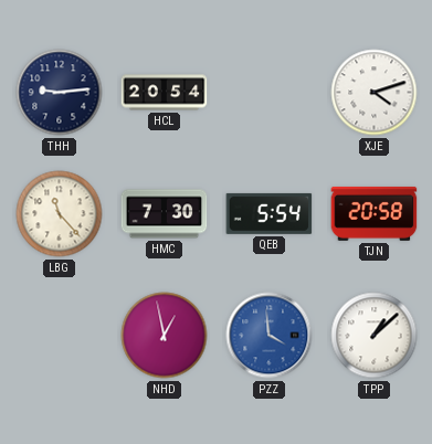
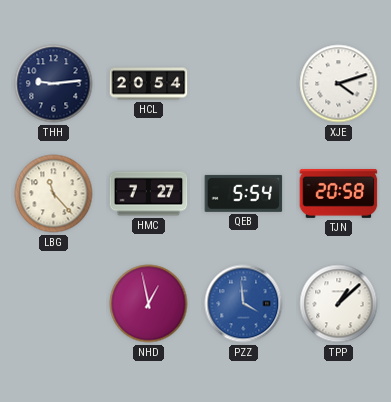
HMC: 7:30 -> 7:27
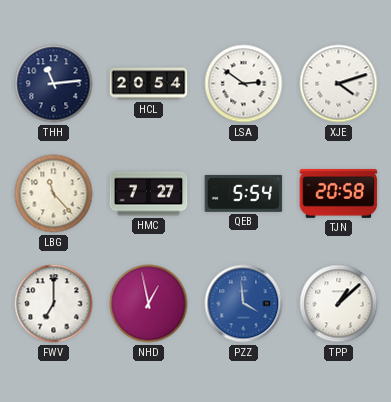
THH: 9:14 -> 11:14
LSA: none -> 2:51
FWV: none -> 7:00
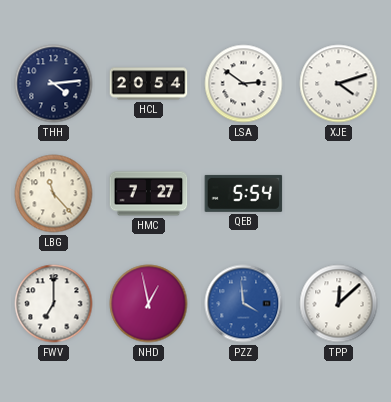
THH: 11:14 -> 4:14
TJN: 20:58 -> none
TPP: 1:08 -> 12:08
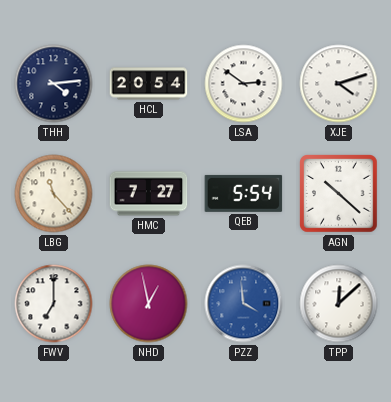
AGN: none -> 10:22
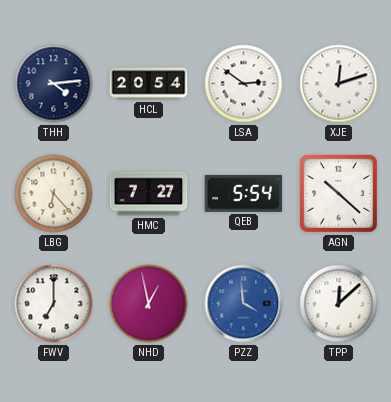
XJE: 4:12 -> 12:12
LBG: 11:23 -> 6:23
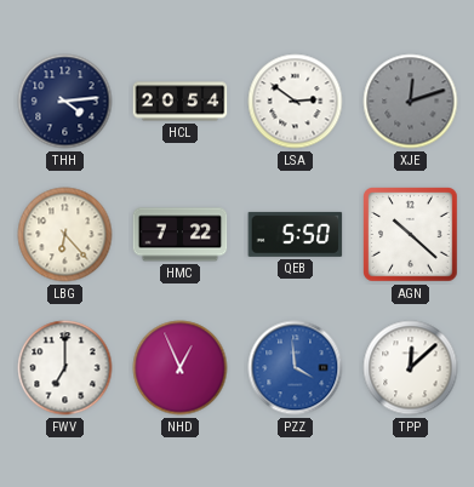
XJE dial: white -> grey
HMC: 7:27 -> 7:22
QEB: 5:54 -> 5:50
NHD: 12:58 -> 12:56
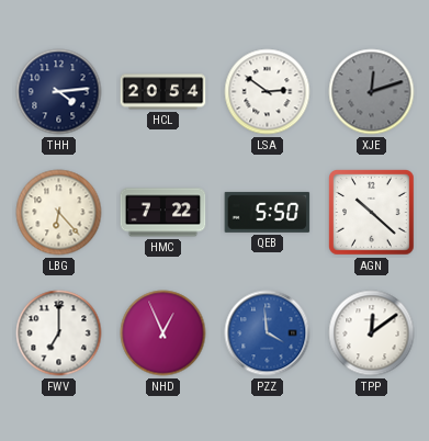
TPP: 12:08 -> 12:09
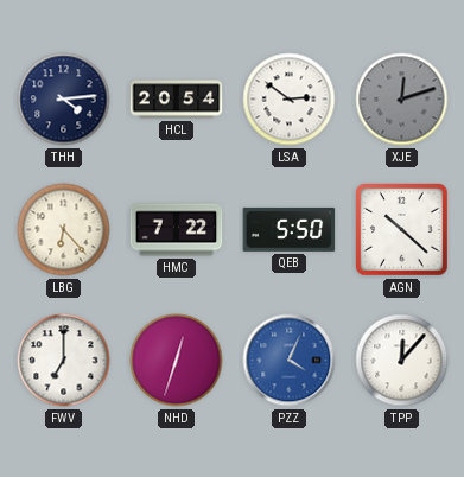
NHD: 12:56 -> 12:33
PZZ: 3:59 -> 4:04
TPP: 12:09 -> 12:07
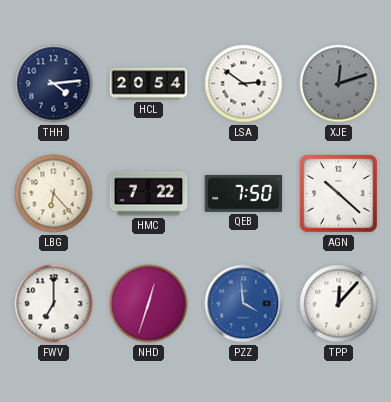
QEB: 5:50 -> 7:50
PZZ: 4:04 -> 3:59
